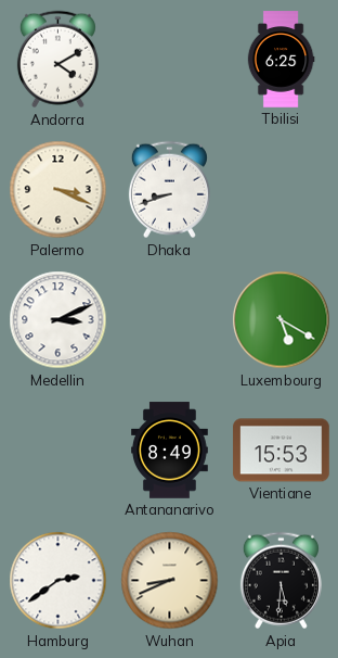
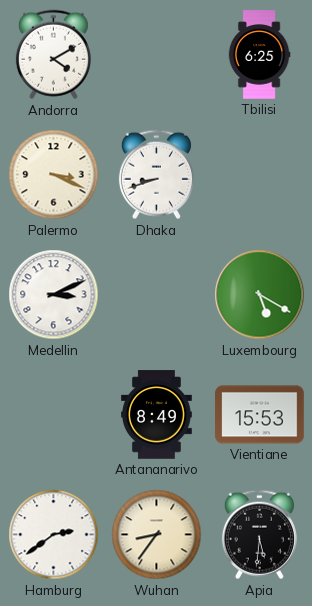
Wuhan: 8:41 -> 8:36
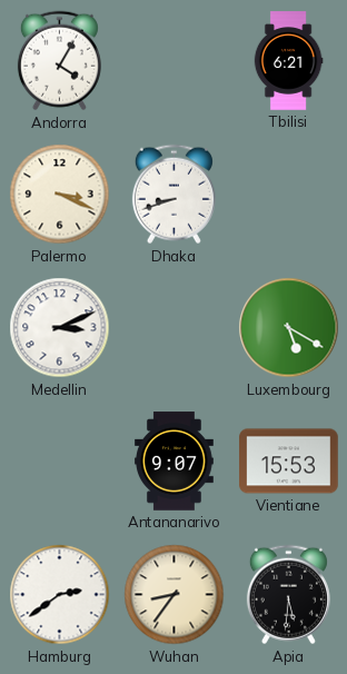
Andorra: 4:10 -> 4:05
Tbilisi: 6:25 -> 6:21
Antananarivo: 8:49 -> 9:07
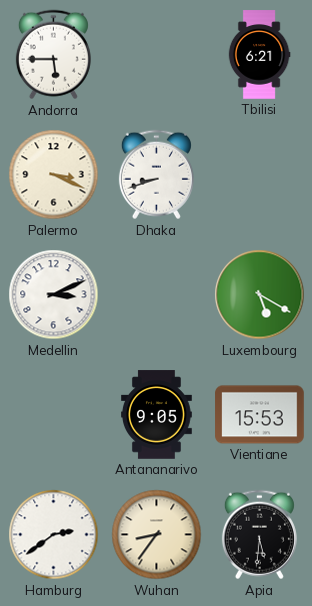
Andorra: 4:05 -> 5:45
Antananarivo: 9:07 -> 9:05
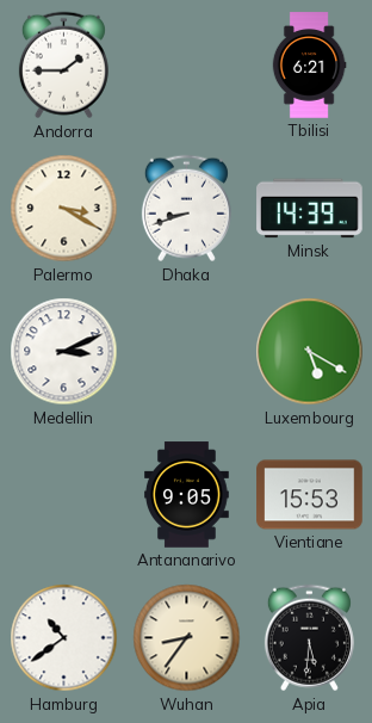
Andorra: 5:45 -> 1:45
Palermo: 3:19 -> 3:20
Minsk: none -> 14:39
Hamburg: 2:39 -> 10:39
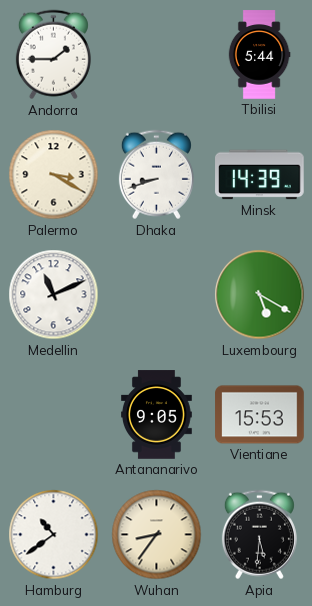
Tbilisi: 6:21 -> 5:44
Medellin: 3:11 -> 11:11
